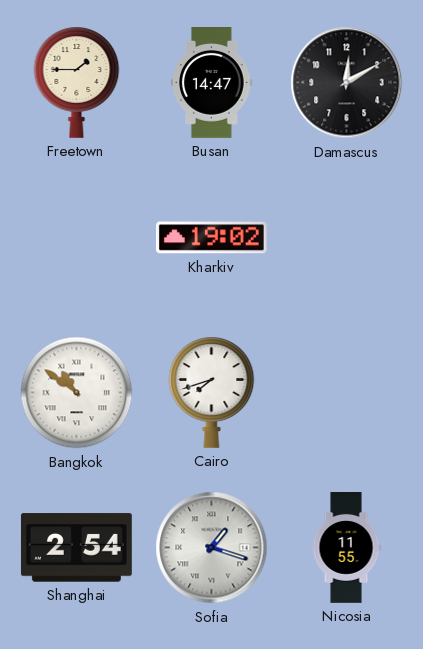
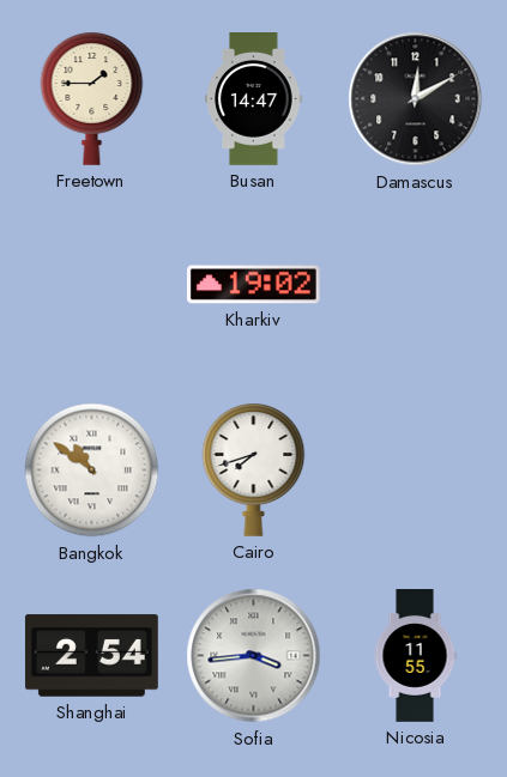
Sofia: 1:18 -> 3:44
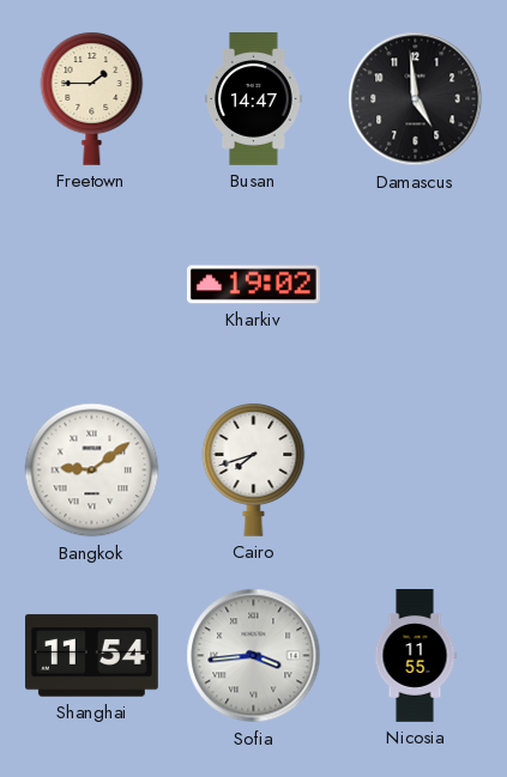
Damascus: 12:10 -> 4:59
Bangkok: 10:51 -> 9:09
Shanghai: 2:54 -> 11:54
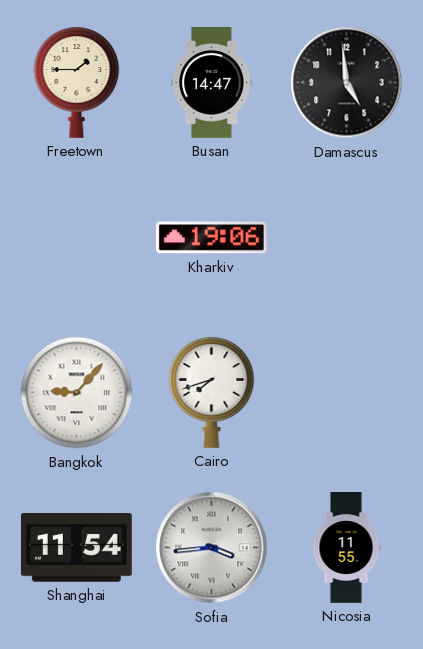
Kharkiv: 19:02 -> 19:06
Bangkok: 9:09 -> 9:07
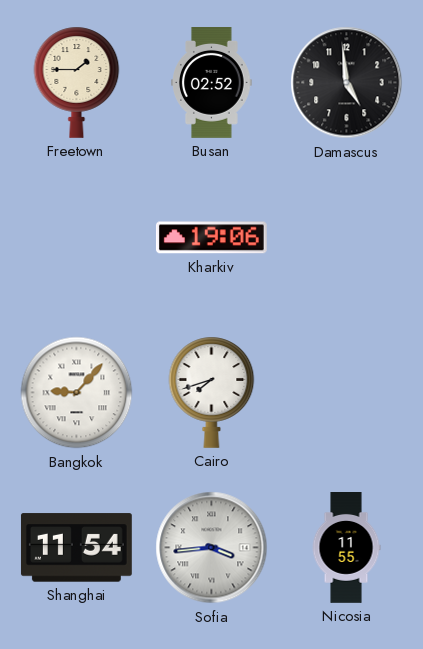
Busan: 14:47 -> 02:52
